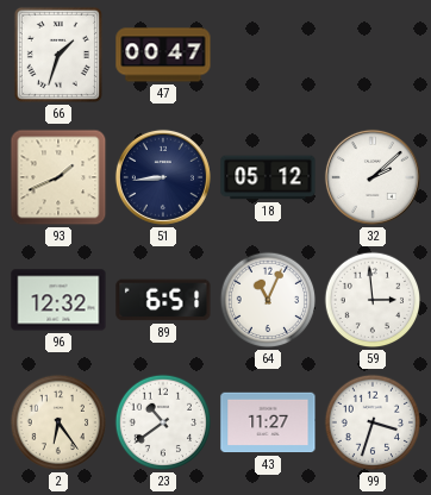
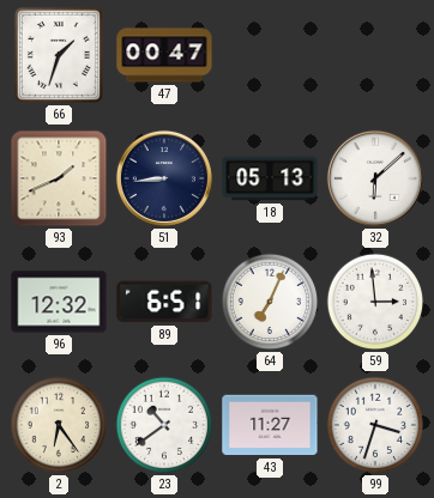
18: 05:12 -> 05:13
32: 2:08 -> 6:08
64: 11:04 -> 7:04
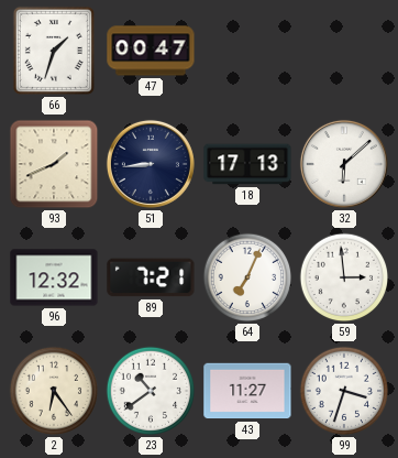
18: 05:13 -> 17:13
89: 6:51 -> 7:21
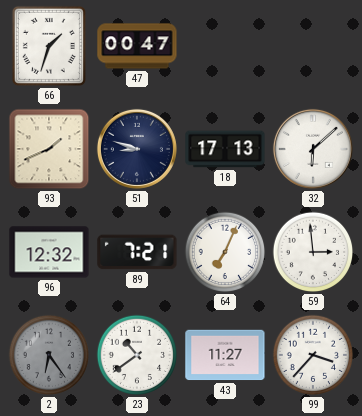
51: 8:44 -> 8:48
2 dial: cream -> grey
99: 3:33 -> 3:37
